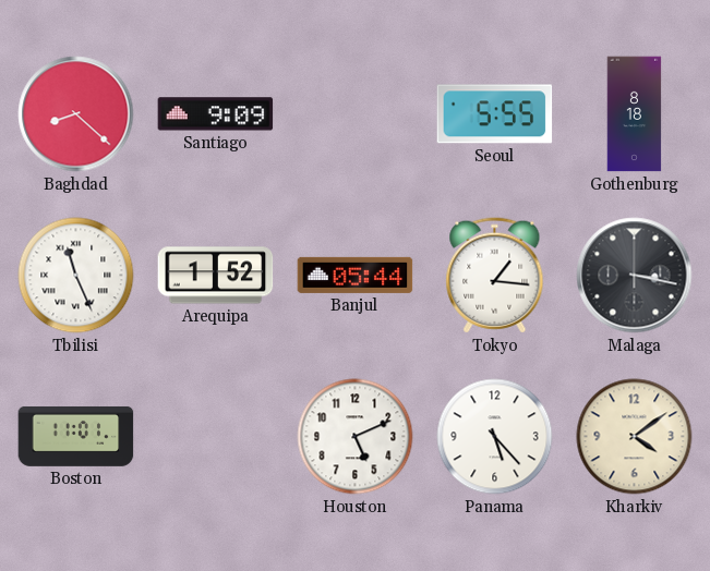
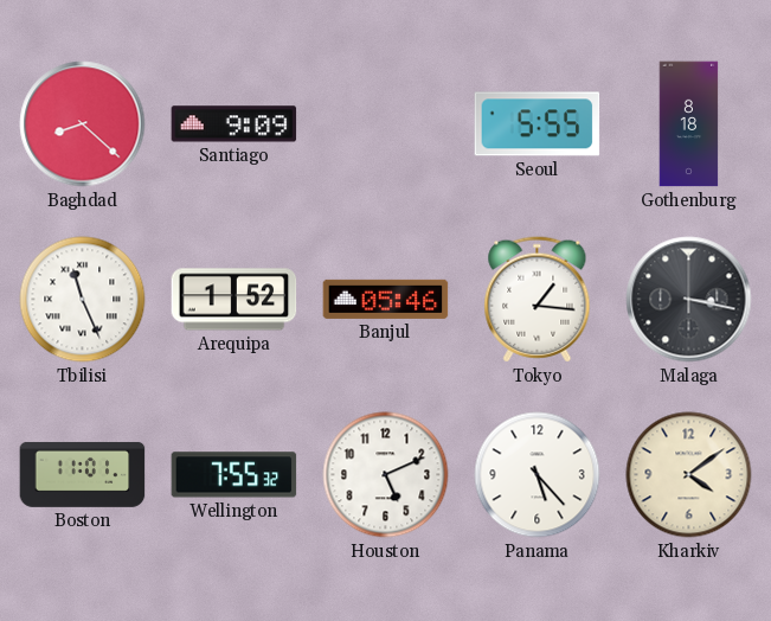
Banjul: 05:44 -> 05:46
Wellington: none -> 7:55
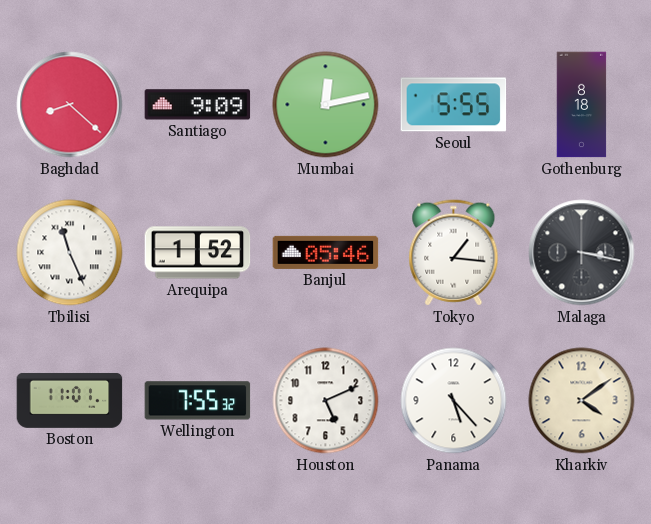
Mumbai: none -> 12:13
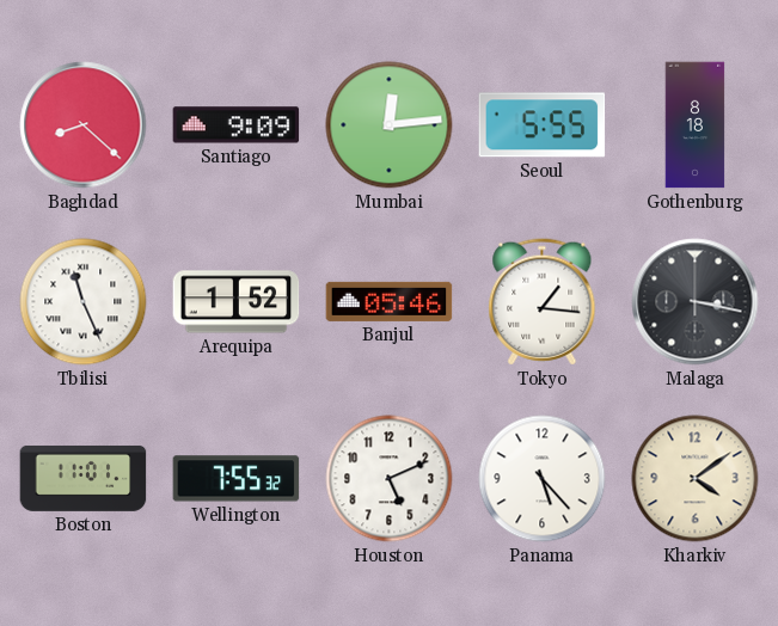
Mumbai: 12:13 -> 12:14
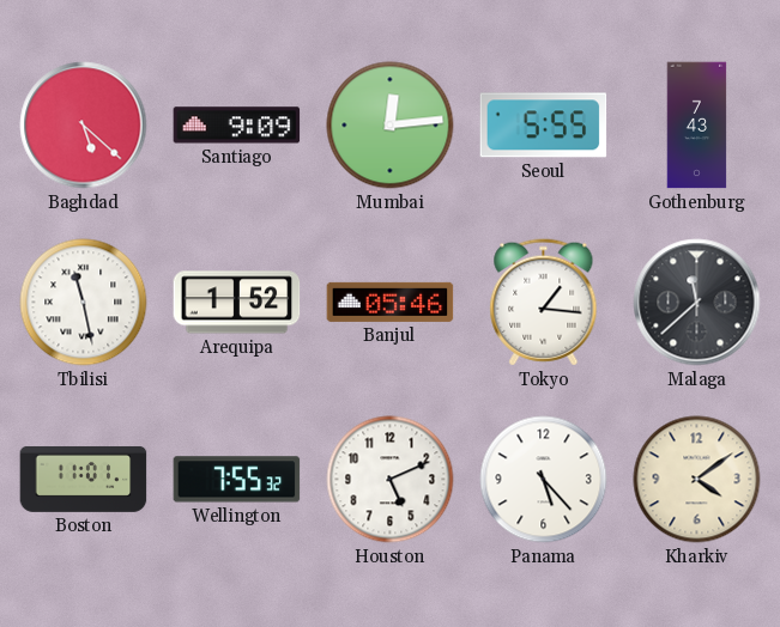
Baghdad: 8:22 -> 5:22
Gothenburg: 8:18 -> 7:43
Tbilisi: 11:26 -> 11:28
Malaga: 3:17 -> 11:38
